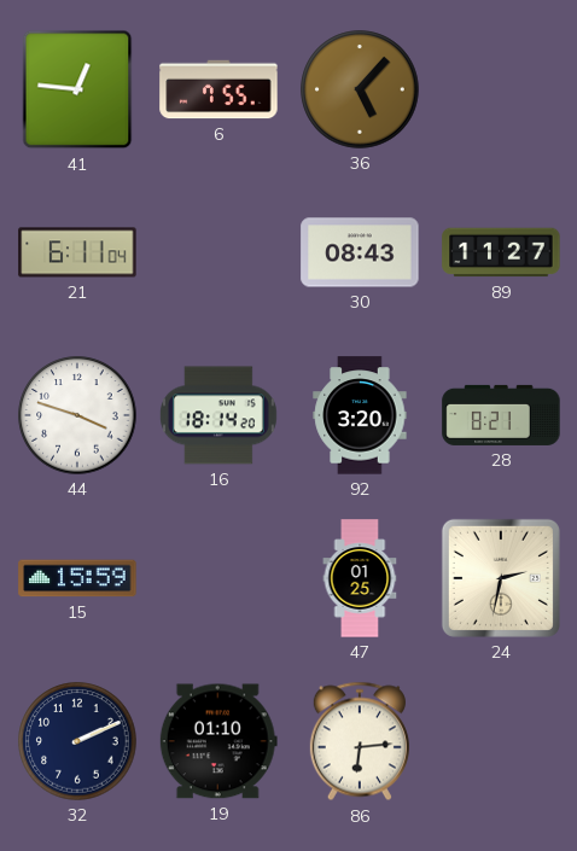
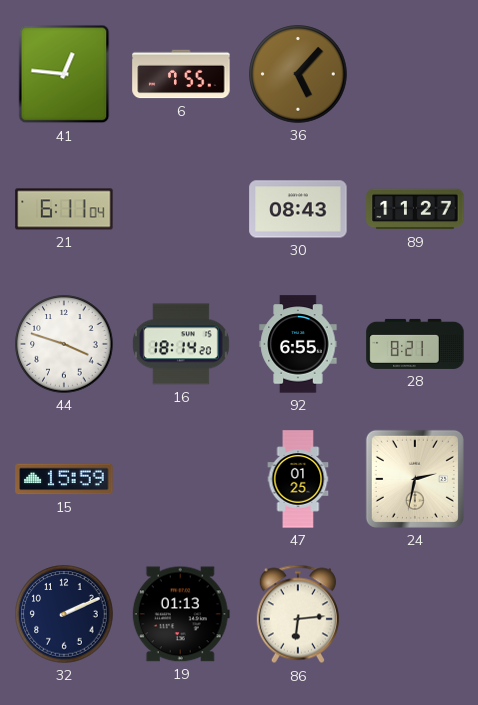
92: 3:20 -> 6:55
19: 01:10 -> 01:13
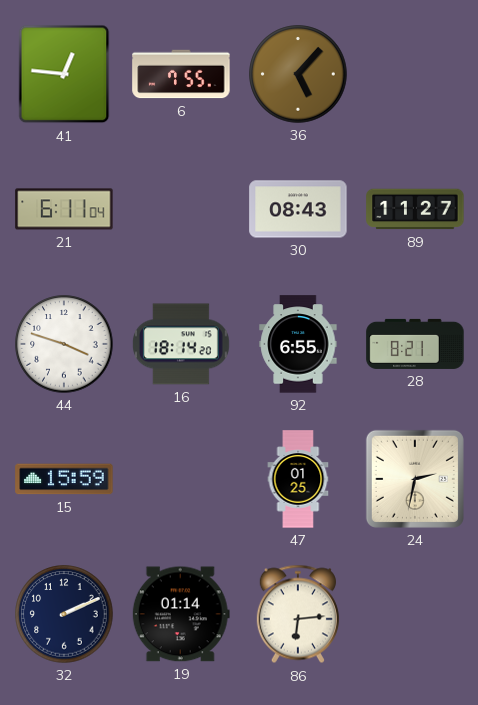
19: 01:13 -> 01:14
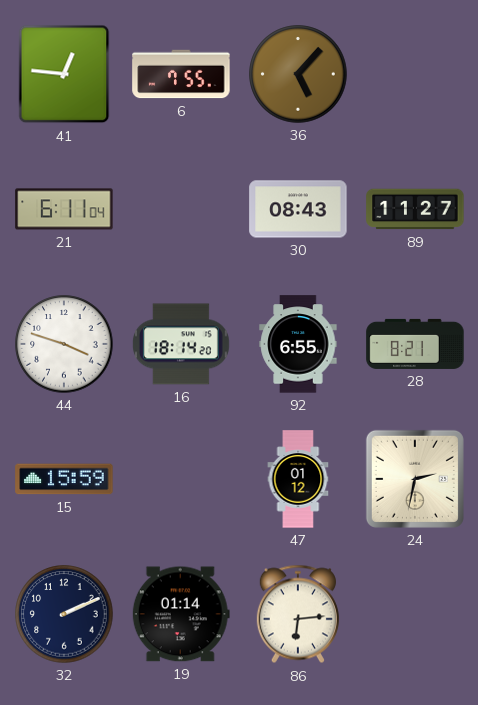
47: 01:25 -> 01:12
